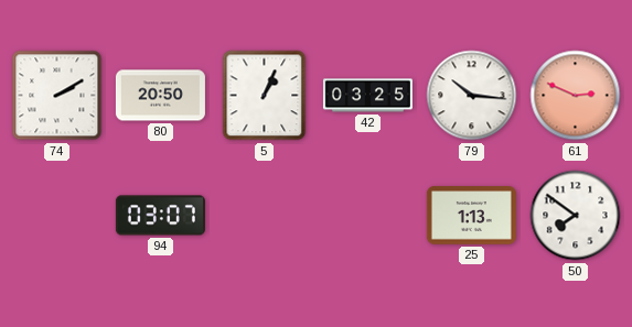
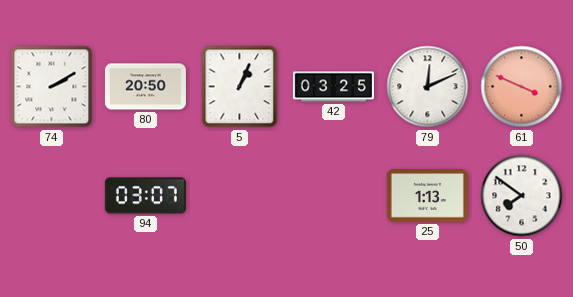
79: 10:16 -> 12:11
61: 2:49 -> 3:49
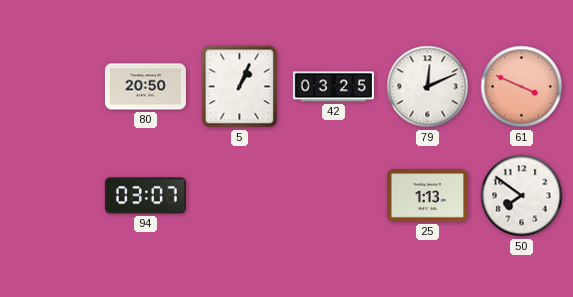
74: 2:10 -> none
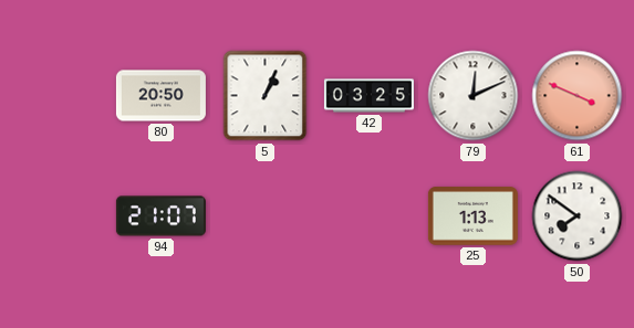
94: 03:07 -> 21:07
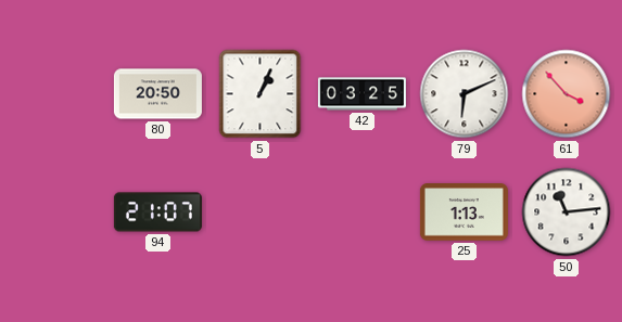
79: 12:11 -> 6:11
61: 3:49 -> 3:53
50: 7:51 -> 11:14
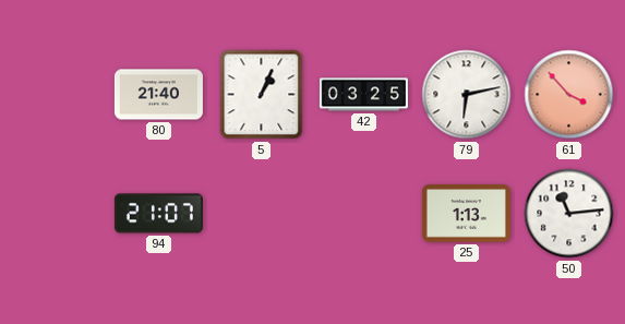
80: 20:50 -> 21:40
79: 6:11 -> 6:13
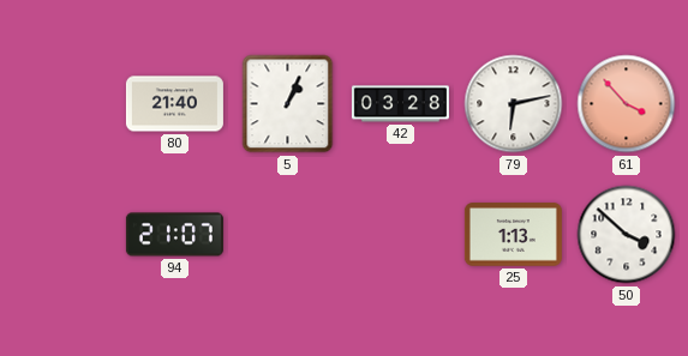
42: 03:25 -> 03:28
50: 11:14 -> 3:52
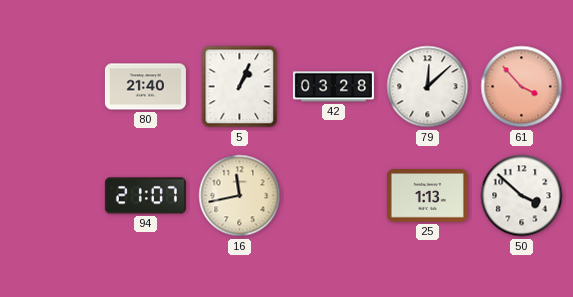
79: 6:13 -> 12:08
16: none -> 11:43
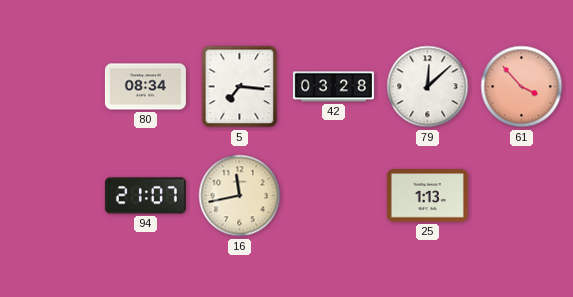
80: 21:40 -> 08:34
5: 1:04 -> 7:16
50: 3:52 -> none
